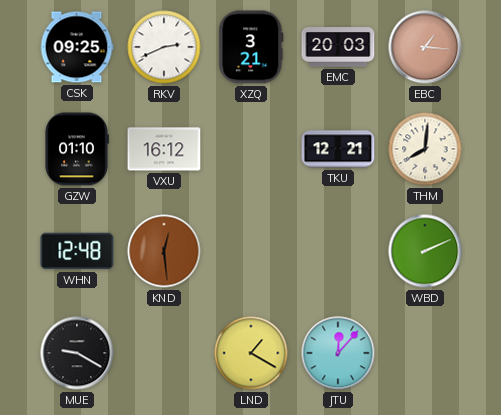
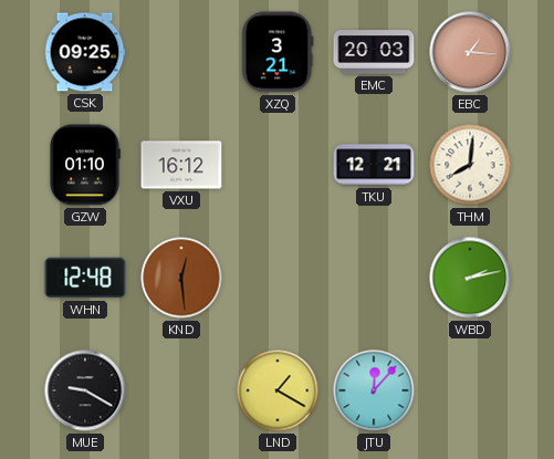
RKV: 2:41 -> none
WBD: 2:11 -> 2:13
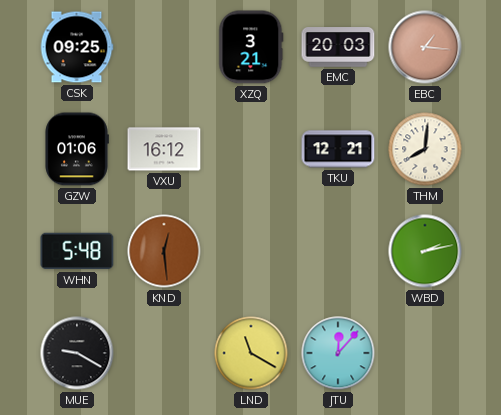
GZW: 01:10 -> 01:06
WHN: 12:48 -> 5:48
LND: 1:20 -> 11:20
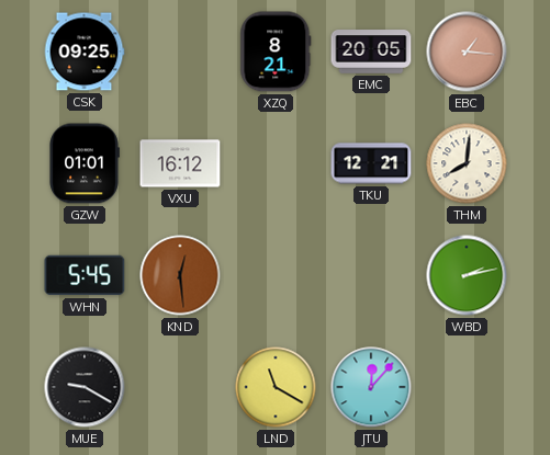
XZQ: 3:21 -> 8:21
EMC: 20:03 -> 20:05
GZW: 01:06 -> 01:01
WHN: 5:48 -> 5:45
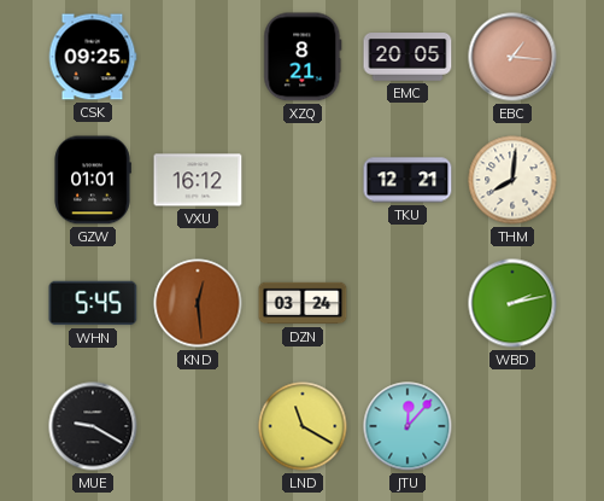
DZN: none -> 03:24
